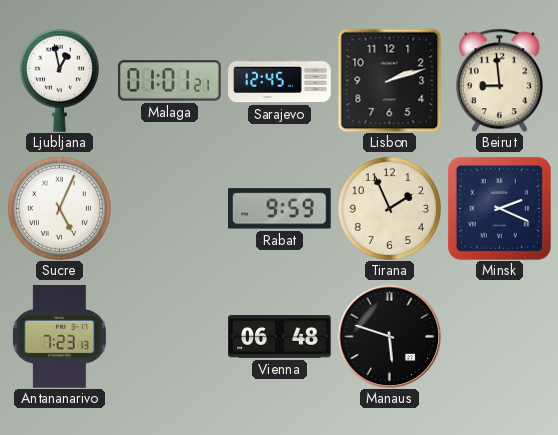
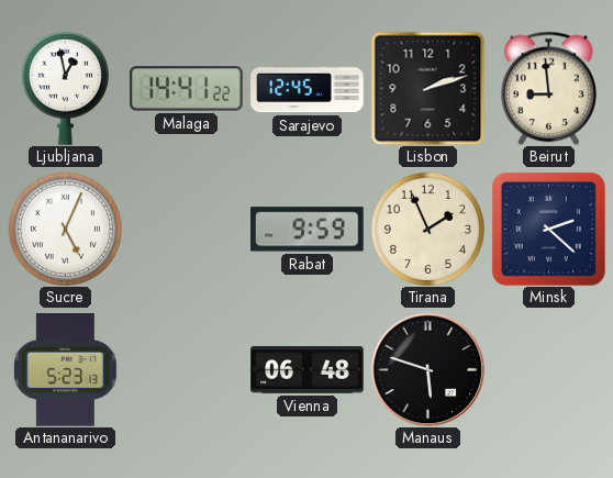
Malaga: 01:01 -> 14:41
Minsk: 2:19 -> 2:22
Antananarivo: 7:23 -> 5:23
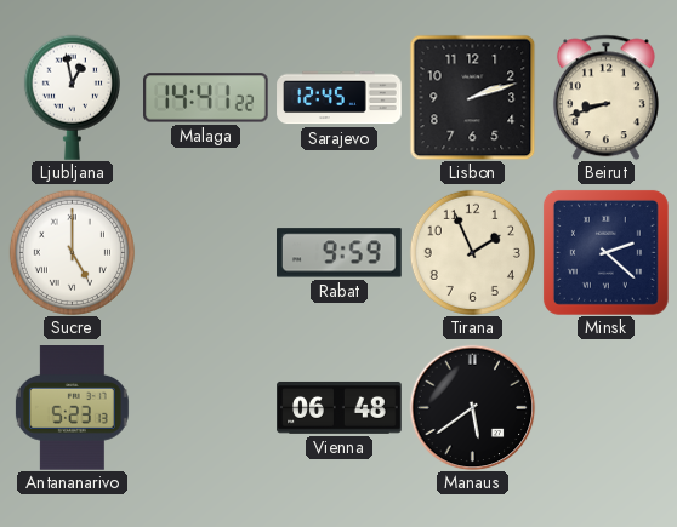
Beirut: 8:59 -> 8:42
Sucre: 5:04 -> 5:00
Manaus: 5:48 -> 5:39
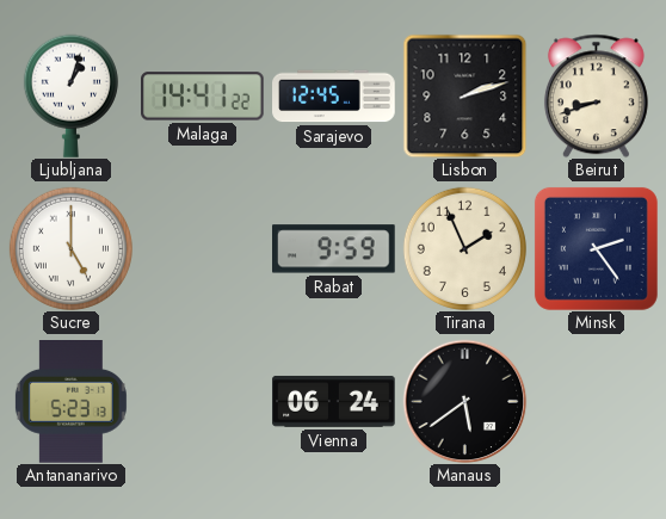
Ljubljana: 12:58 -> 1:03
Minsk: 2:22 -> 2:24
Vienna: 06:48 -> 06:24
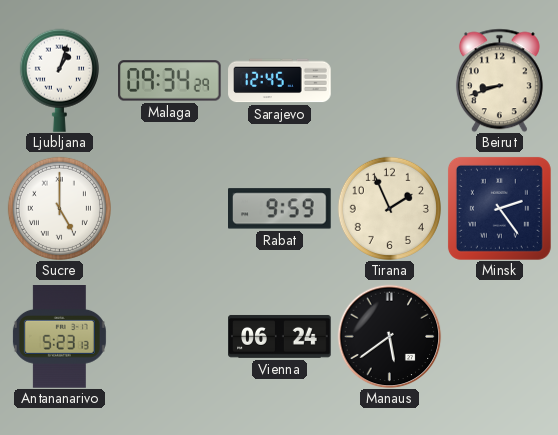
Malaga: 14:41 -> 09:34
Lisbon: 2:12 -> none
